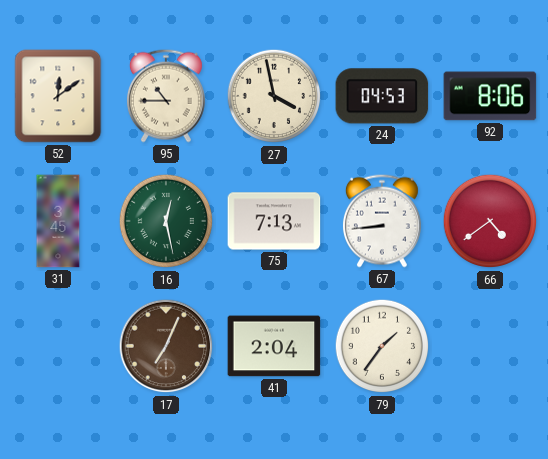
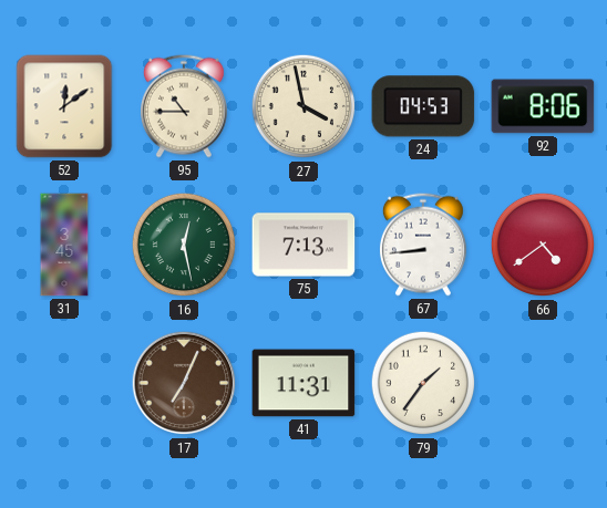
41: 2:04 -> 11:31
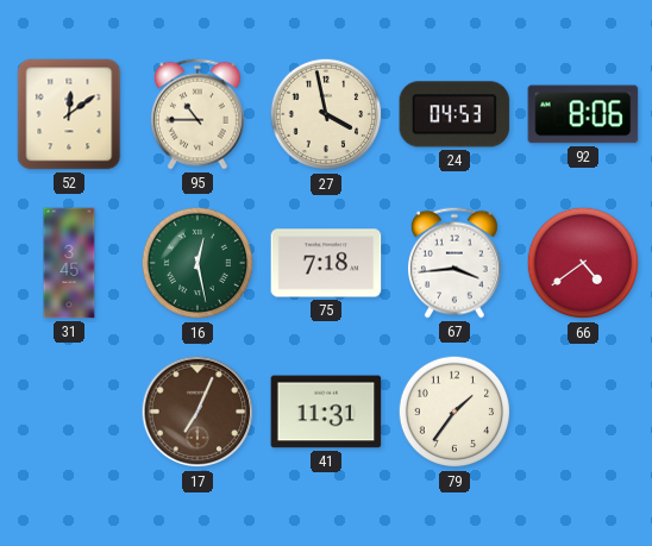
75: 7:13 -> 7:18
67: 8:44 -> 3:44
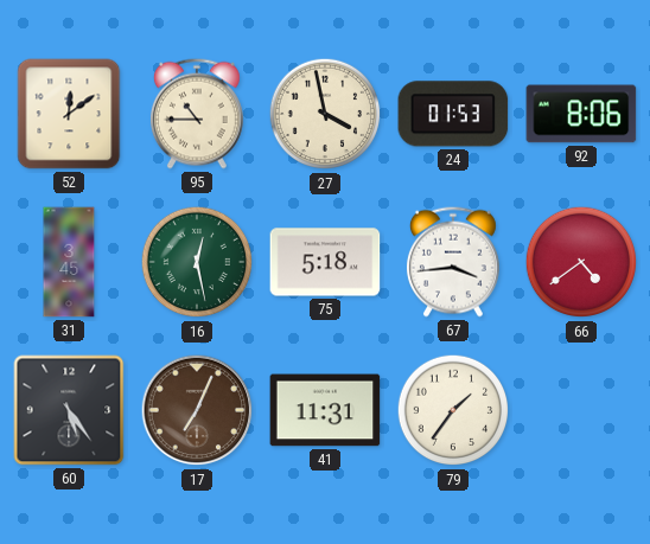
24: 04:53 -> 01:53
75: 7:18 -> 5:18
60: none -> 5:24
